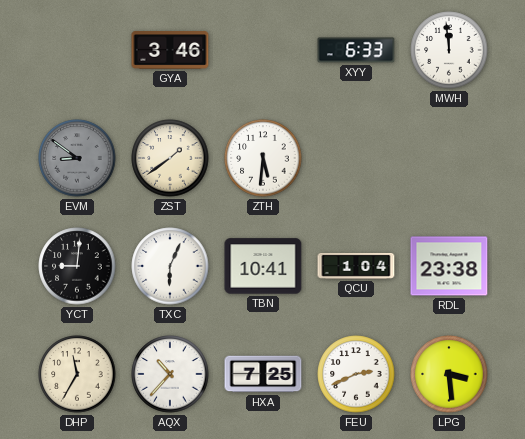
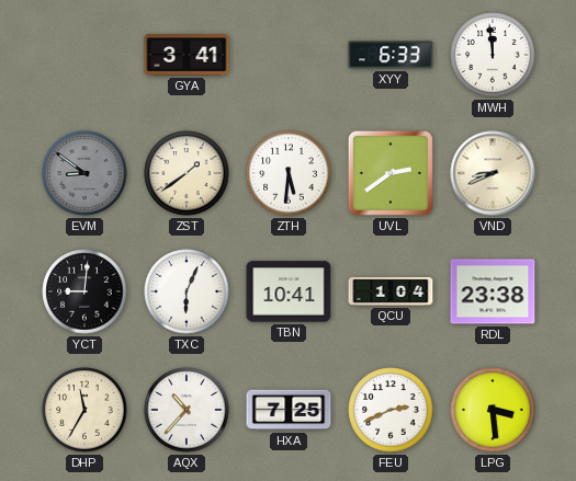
GYA: 3:46 -> 3:41
UVL: none -> 2:39
VND: none -> 8:41
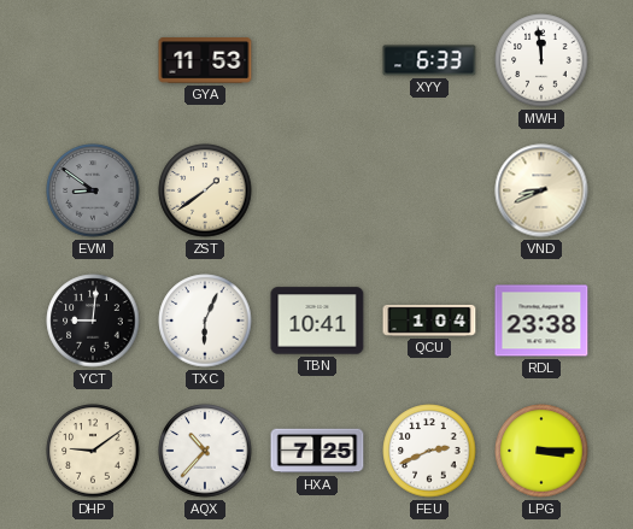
GYA: 3:41 -> 11:53
ZTH: 5:31 -> none
UVL: 2:39 -> none
DHP: 11:35 -> 9:09
LPG: 3:29 -> 3:15
